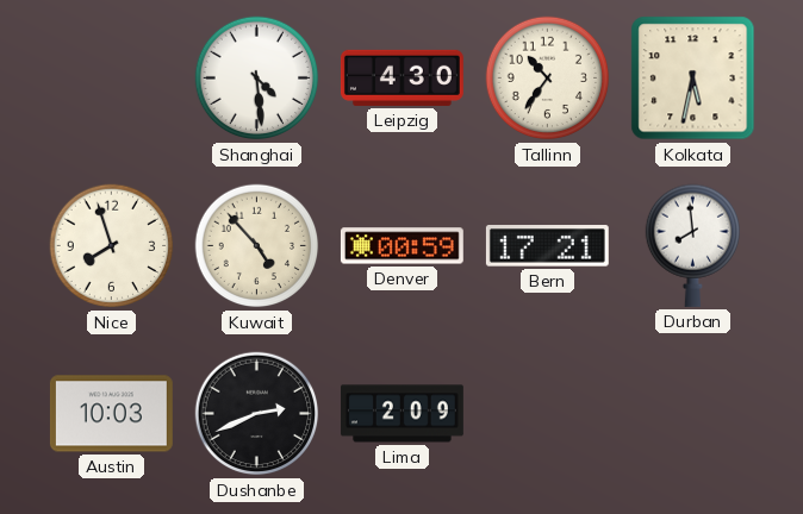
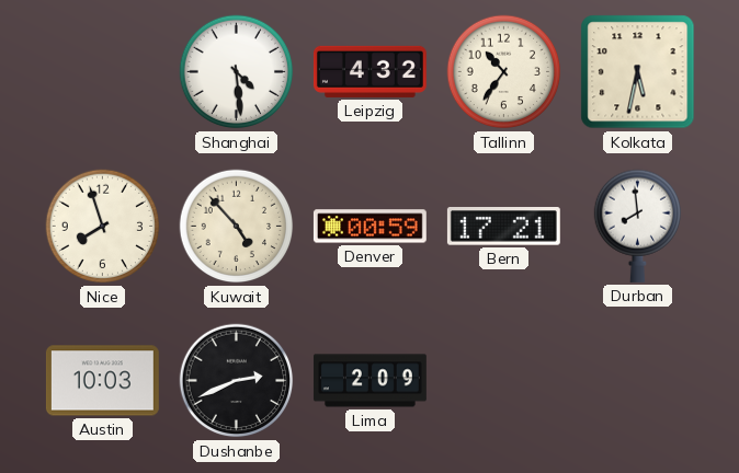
Leipzig: 4:30 -> 4:32
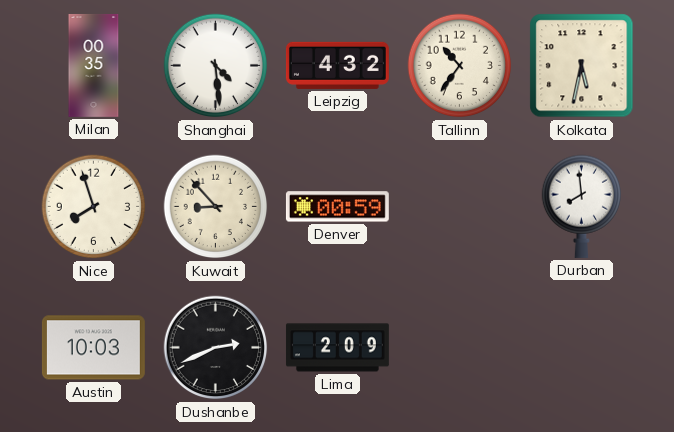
Milan: none -> 00:35
Kuwait: 4:53 -> 8:53
Bern: 17:21 -> none
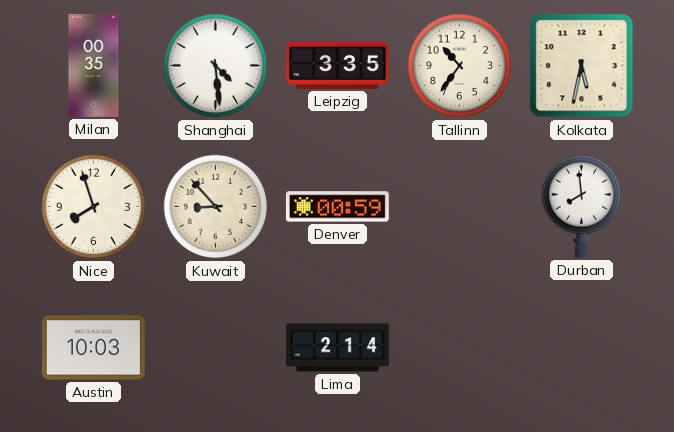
Leipzig: 4:32 -> 3:35
Dushanbe: 2:41 -> none
Lima: 2:09 -> 2:14
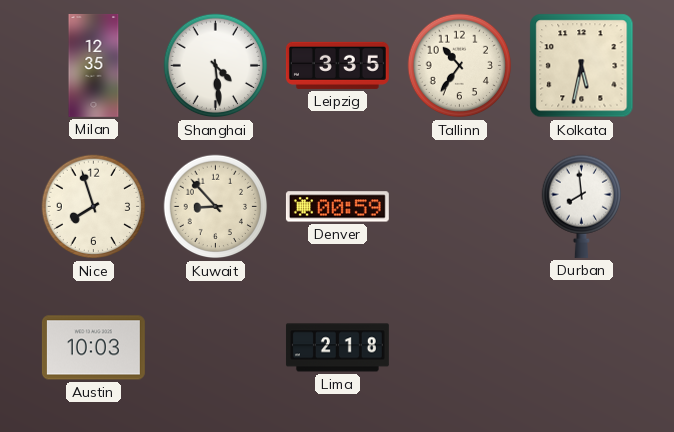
Milan: 00:35 -> 12:35
Lima: 2:14 -> 2:18
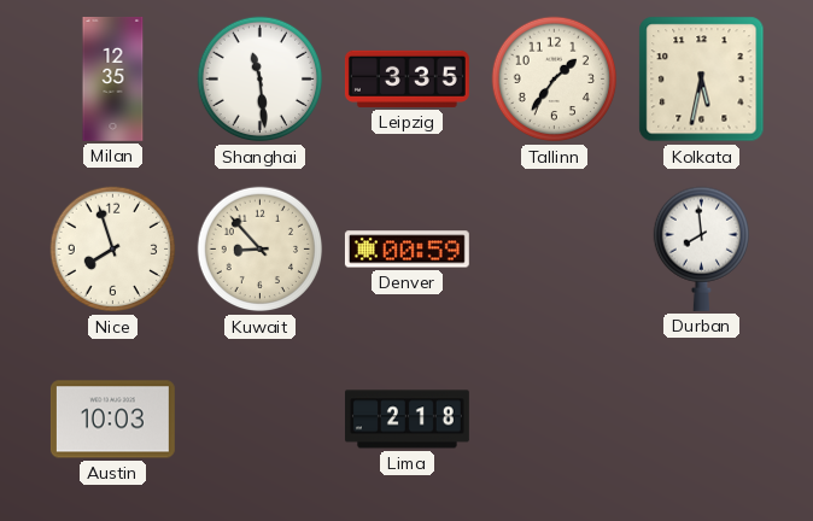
Shanghai: 4:29 -> 11:29
Tallinn: 10:36 -> 1:36
